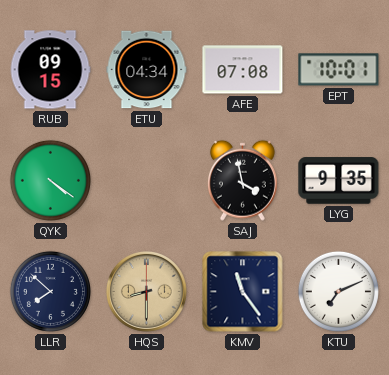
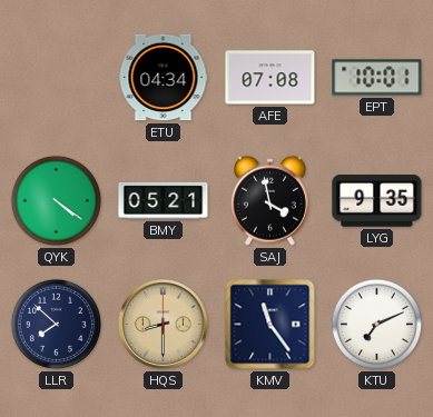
RUB: 09:15 -> none
BMY: none -> 05:21
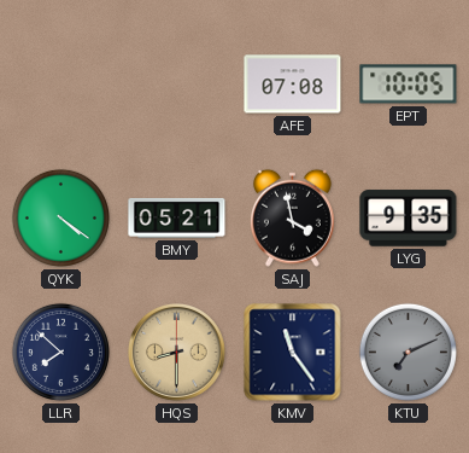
ETU: 04:34 -> none
EPT: 10:01 -> 10:05
KTU dial: white -> grey
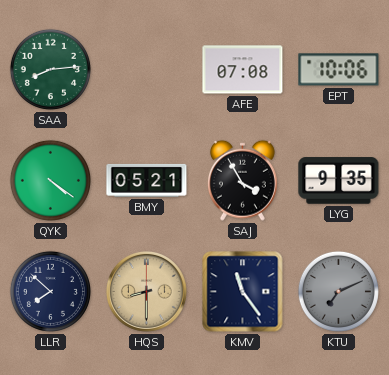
SAA: none -> 8:14
EPT: 10:05 -> 10:06
SAJ: 3:58 -> 3:55
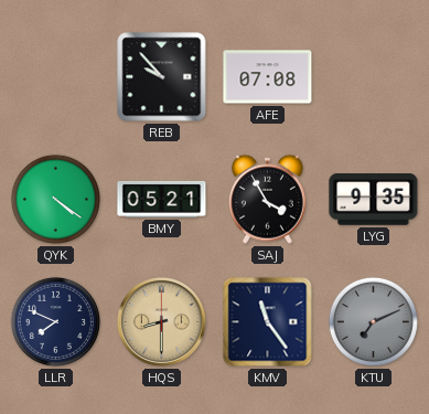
SAA: 8:14 -> none
REB: none -> 9:53
EPT: 10:06 -> none
LLR: 7:52 -> 7:49
